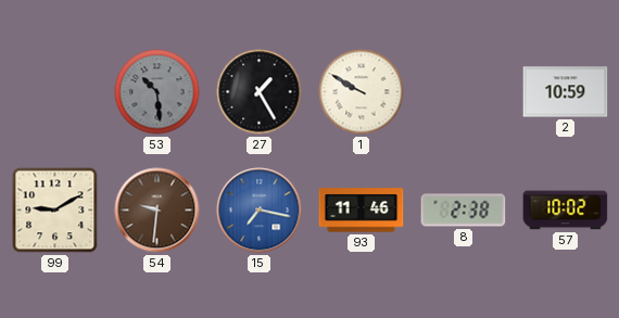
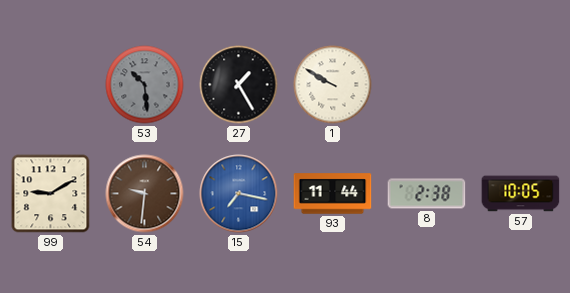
2: 10:59 -> none
93: 11:46 -> 11:44
57: 10:02 -> 10:05
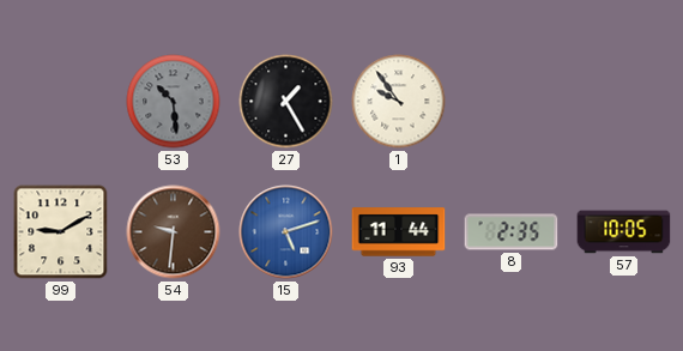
1: 9:50 -> 9:54
15: 7:17 -> 5:12
8: 2:38 -> 2:35
